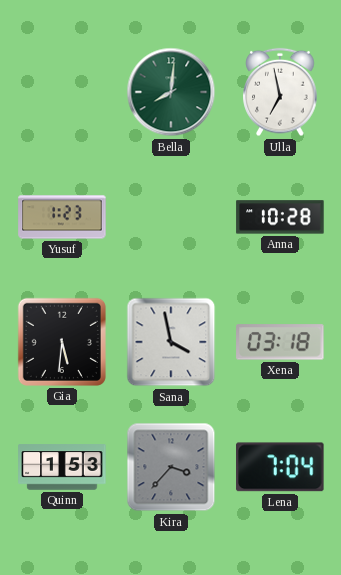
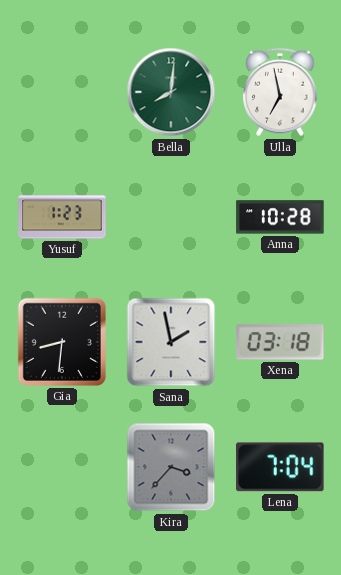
Gia: 5:31 -> 8:31
Sana: 3:58 -> 1:58
Quinn: 1:53 -> none
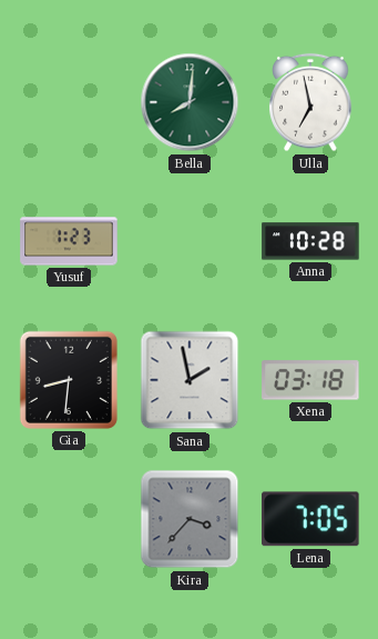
Lena: 7:04 -> 7:05
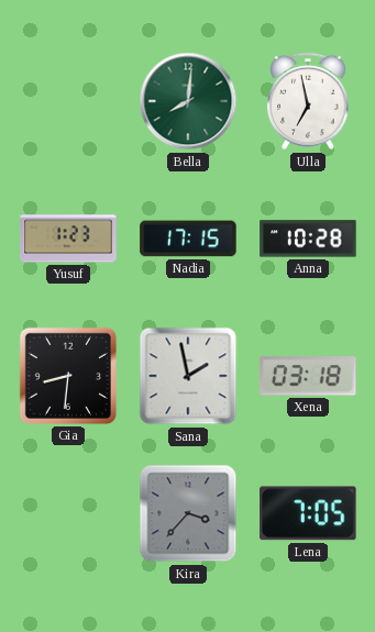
Nadia: none -> 17:15
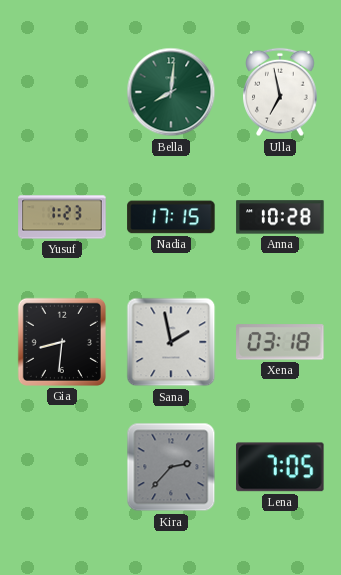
Kira: 3:37 -> 2:37
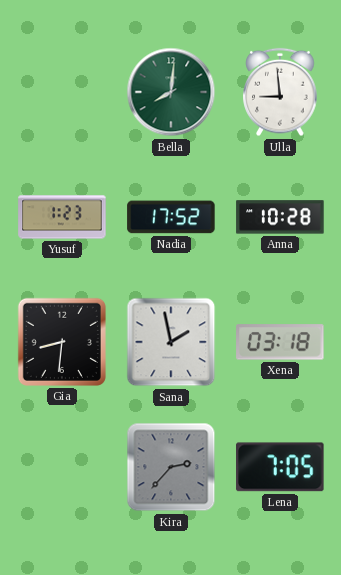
Ulla: 6:58 -> 8:59
Nadia: 17:15 -> 17:52
